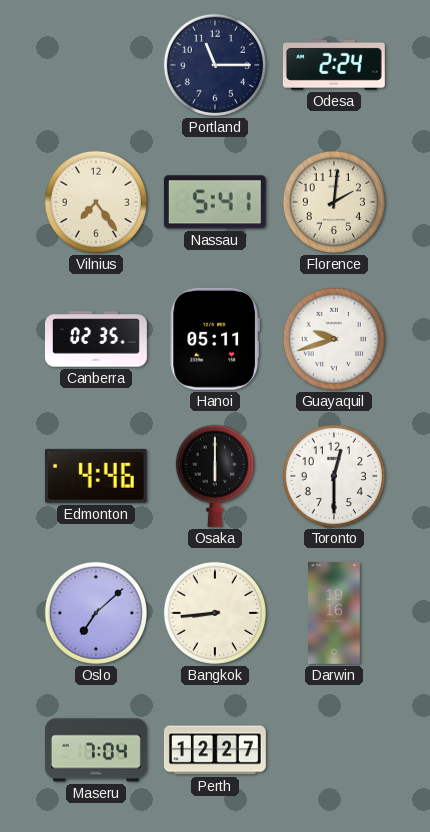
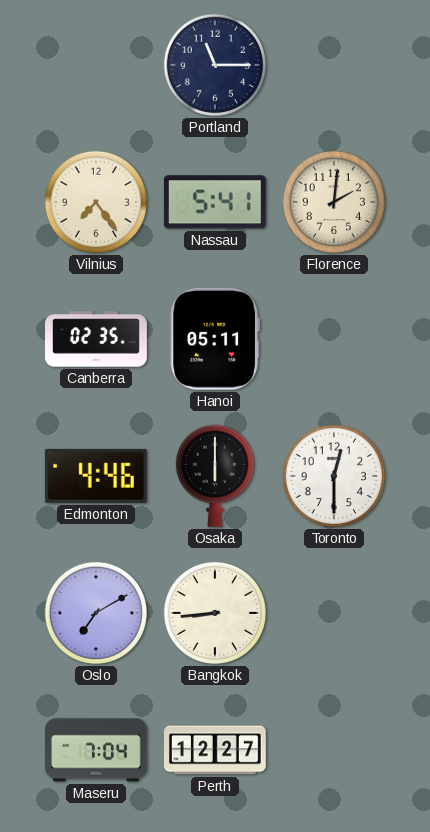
Odesa: 2:24 -> none
Guayaquil: 9:42 -> none
Oslo: 7:08 -> 7:10
Darwin: 19:16 -> none
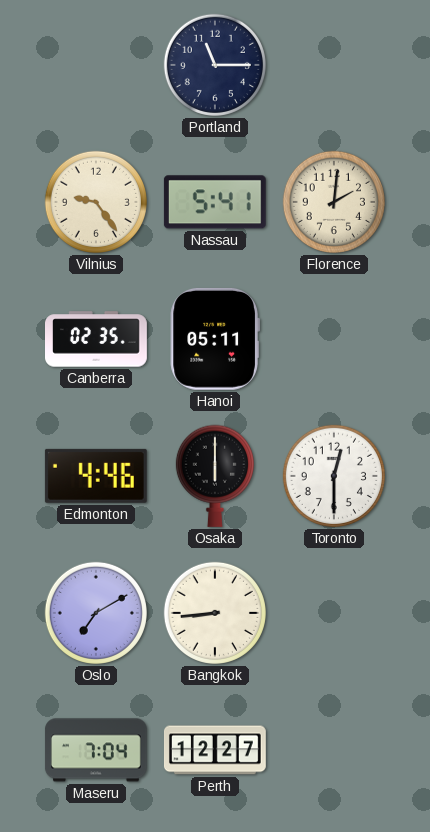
Vilnius: 7:24 -> 9:24
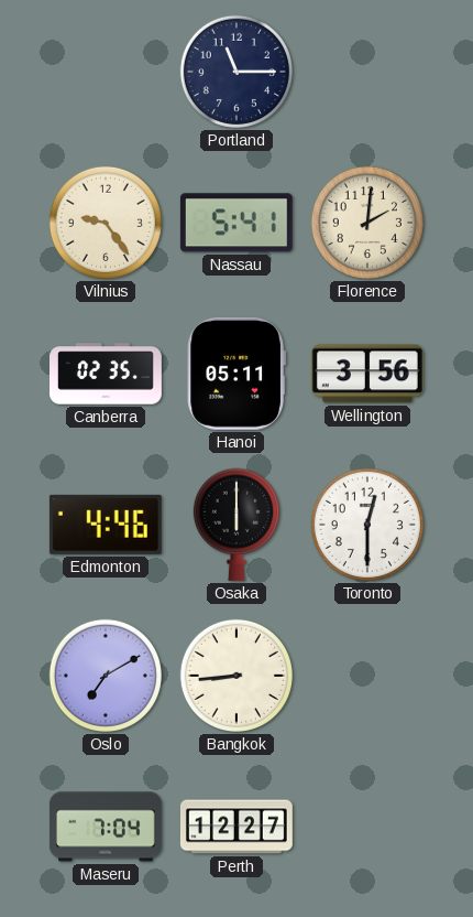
Wellington: none -> 3:56
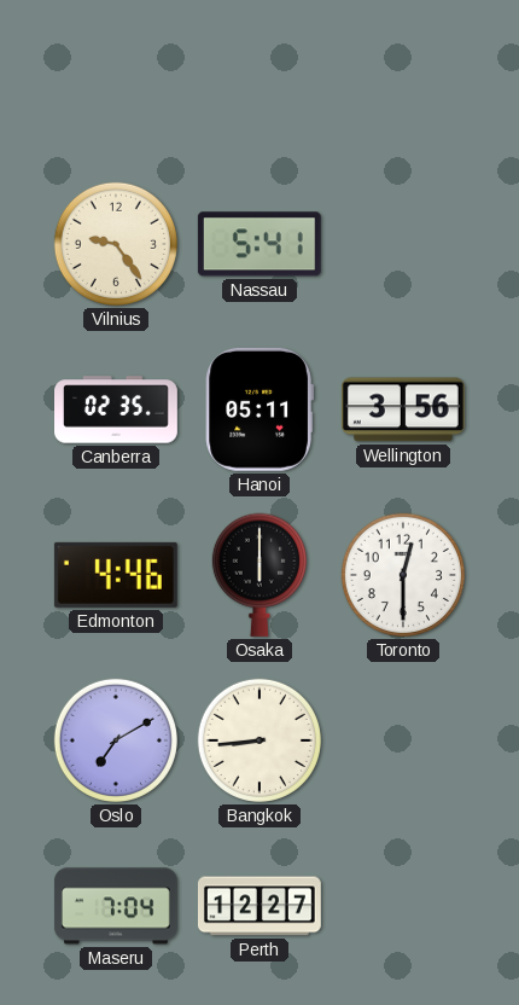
Portland: 11:15 -> none
Florence: 2:01 -> none
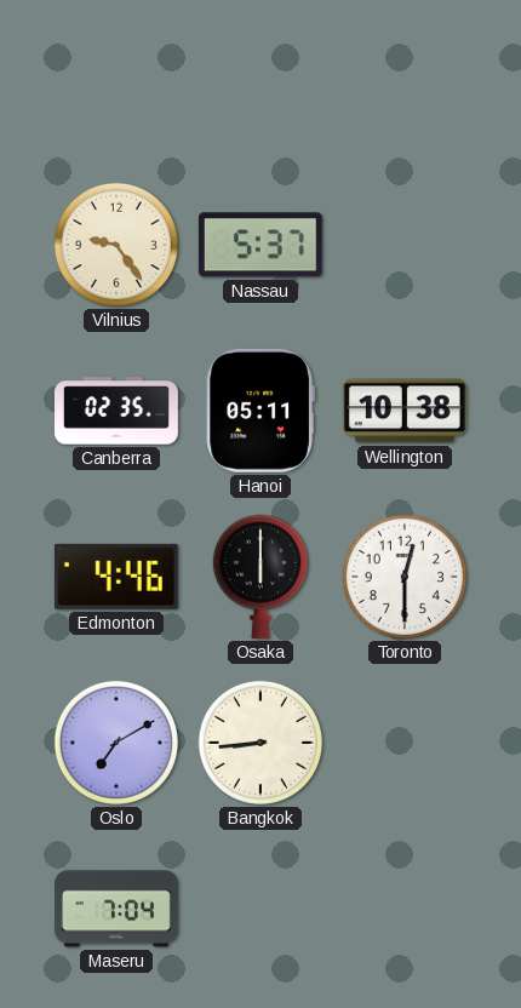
Nassau: 5:41 -> 5:37
Wellington: 3:56 -> 10:38
Perth: 12:27 -> none
